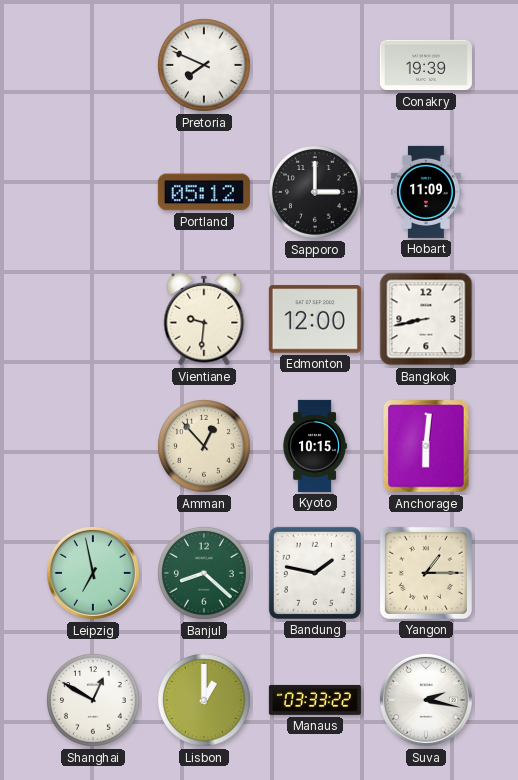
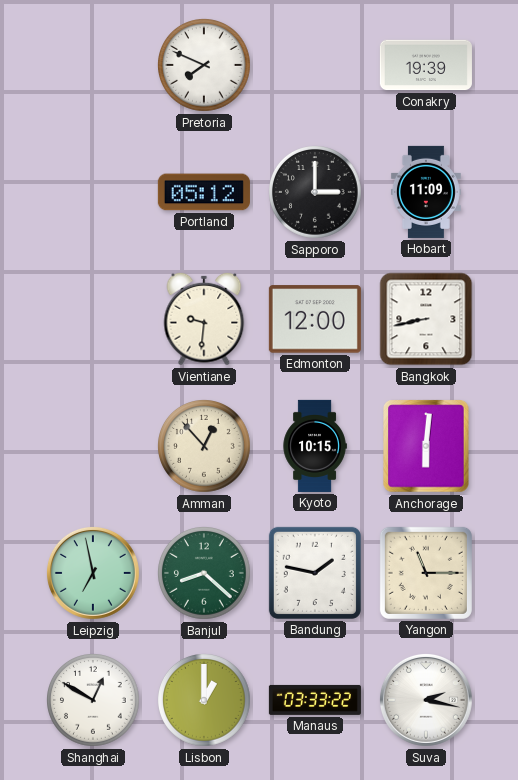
Yangon: 1:15 -> 11:15
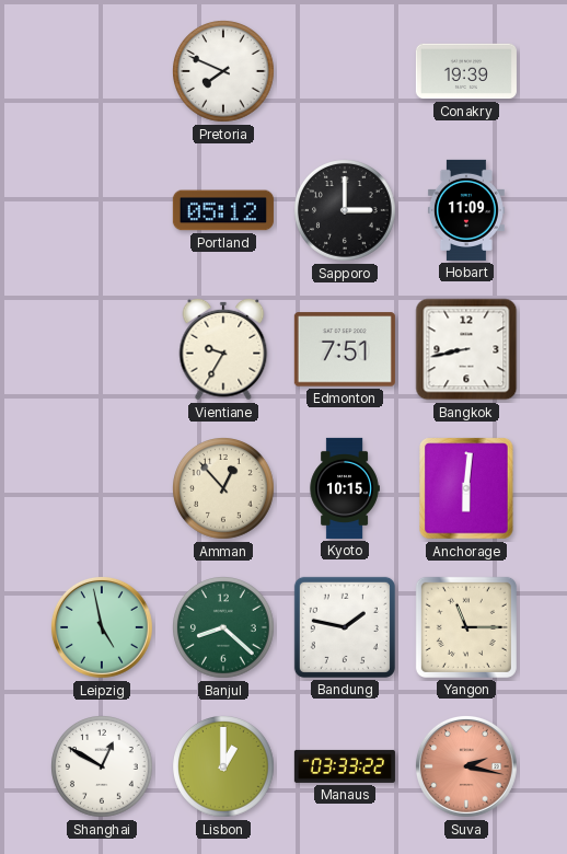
Vientiane: 9:31 -> 9:35
Edmonton: 12:00 -> 7:51
Leipzig: 6:58 -> 4:58
Suva dial: white -> salmon
